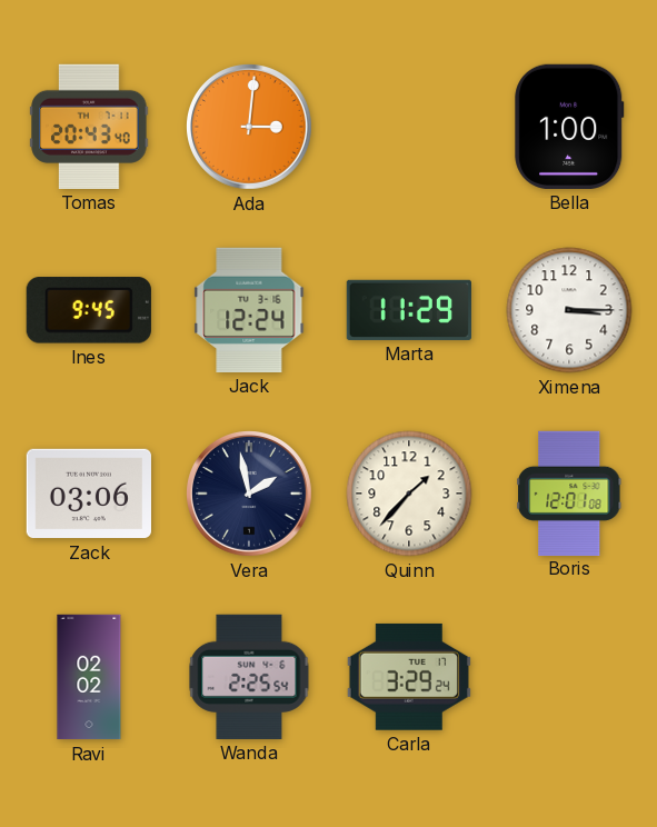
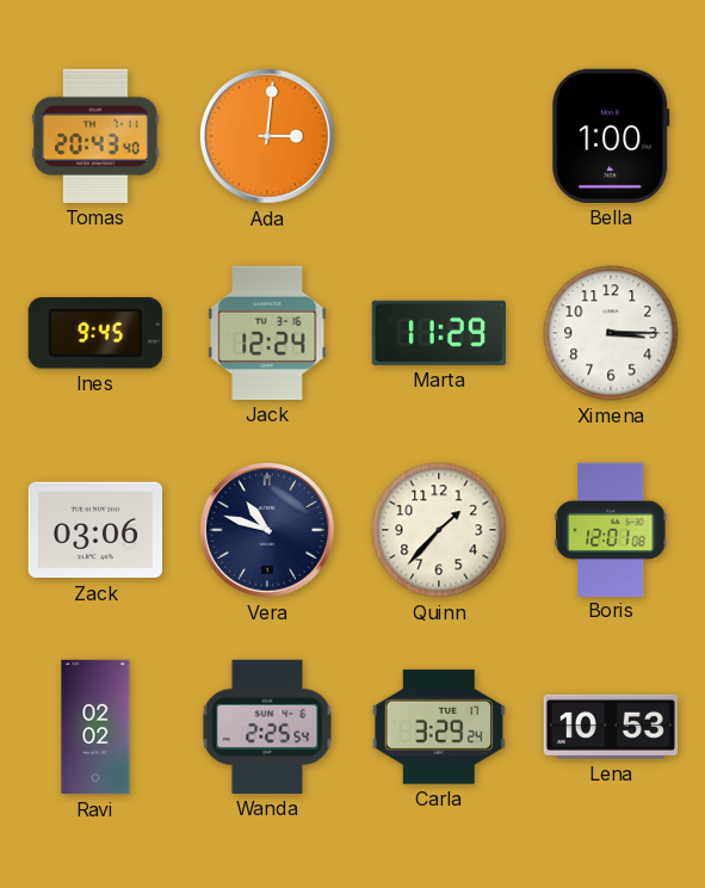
Vera: 1:58 -> 10:48
Lena: none -> 10:53
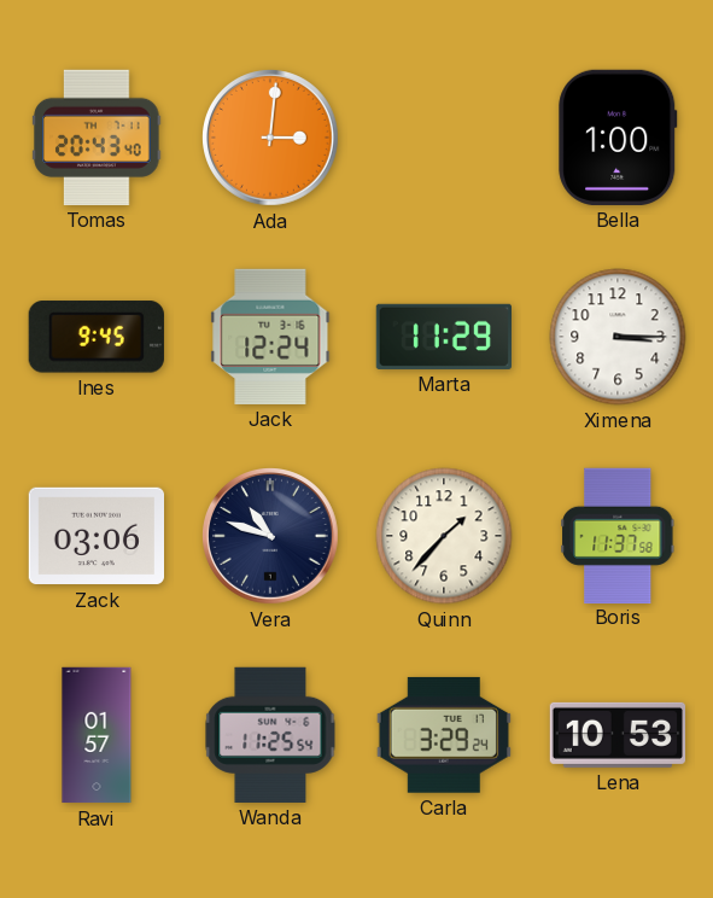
Boris: 12:01 -> 11:37
Ravi: 02:02 -> 01:57
Wanda: 2:25 -> 11:25
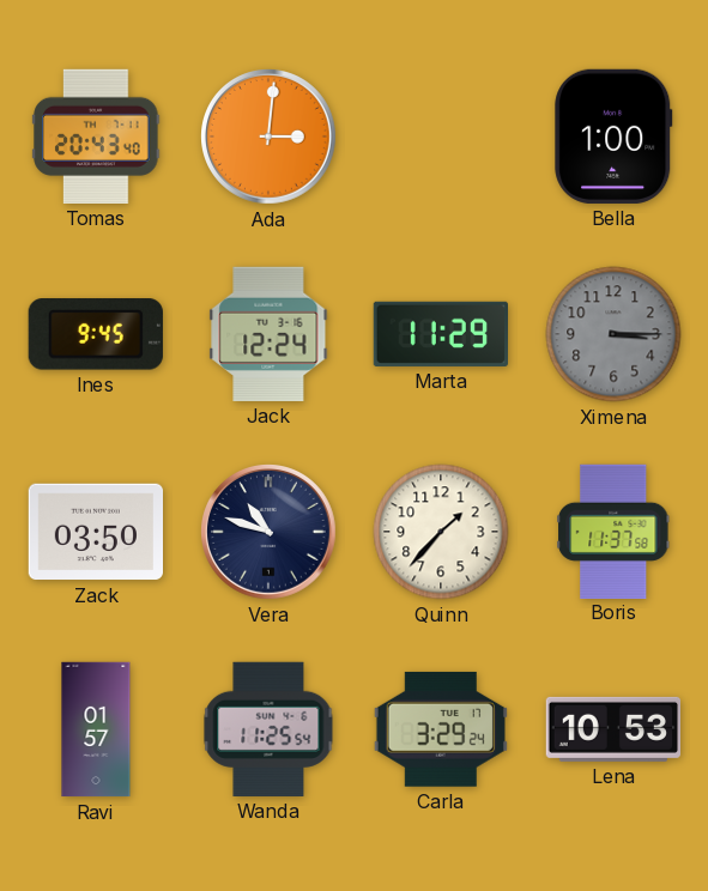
Ximena dial: white -> grey
Zack: 03:06 -> 03:50
